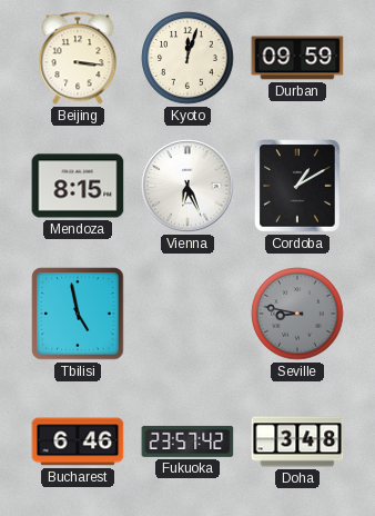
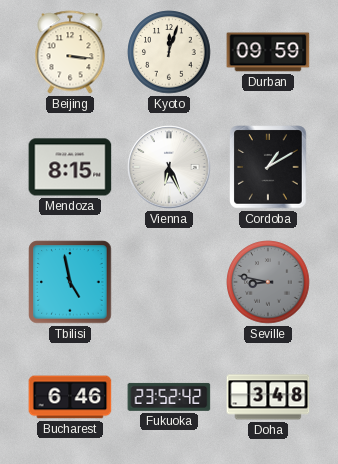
Fukuoka: 23:57 -> 23:52
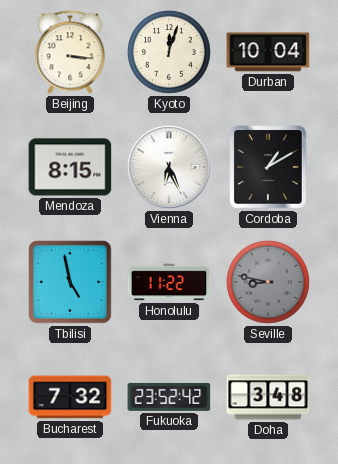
Durban: 09:59 -> 10:04
Honolulu: none -> 11:22
Bucharest: 6:46 -> 7:32
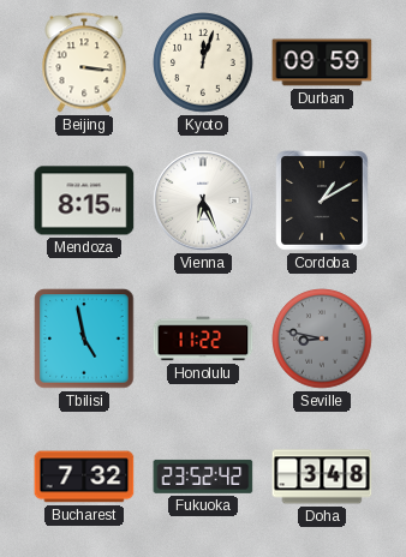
Durban: 10:04 -> 09:59
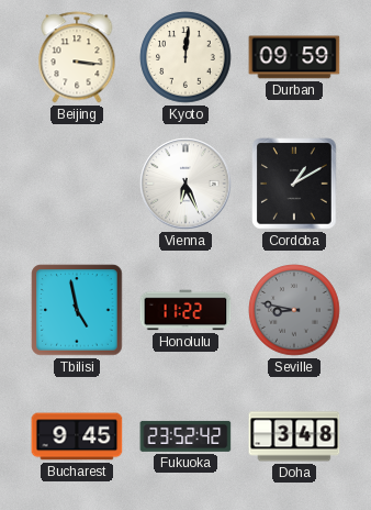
Kyoto: 12:03 -> 12:01
Mendoza: 8:15 -> none
Bucharest: 7:32 -> 9:45
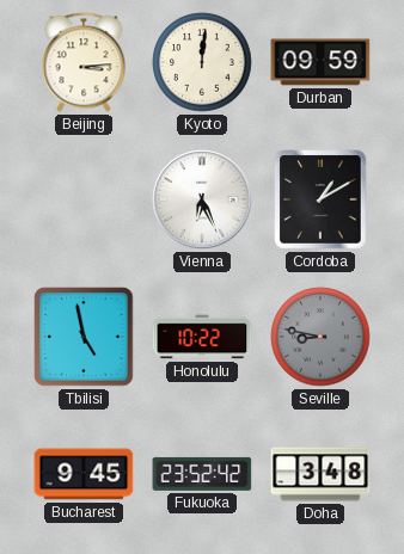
Beijing: 3:16 -> 3:14
Honolulu: 11:22 -> 10:22
